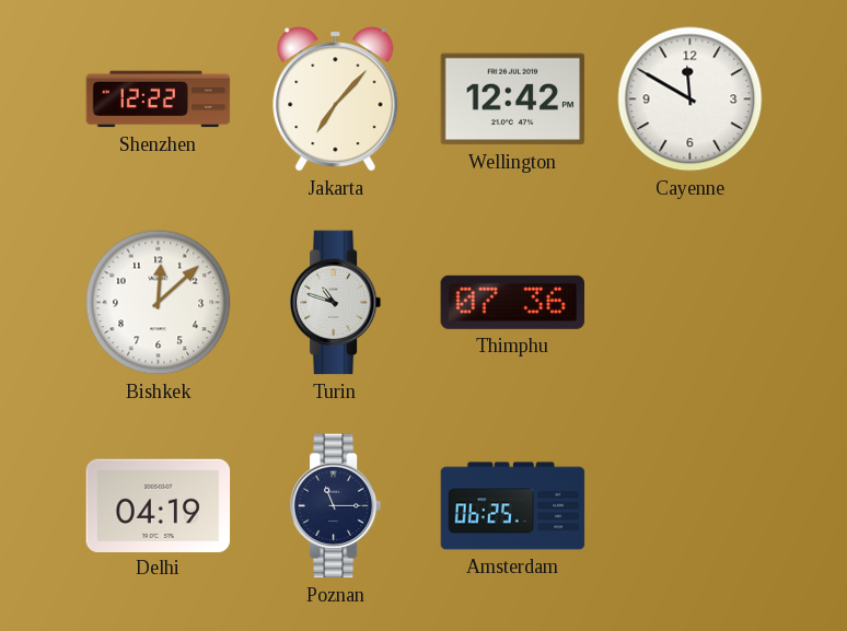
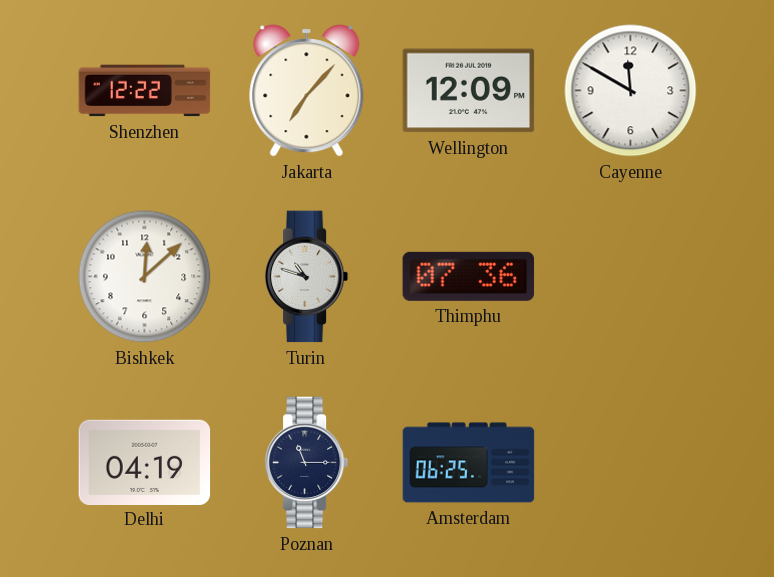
Wellington: 12:42 -> 12:09
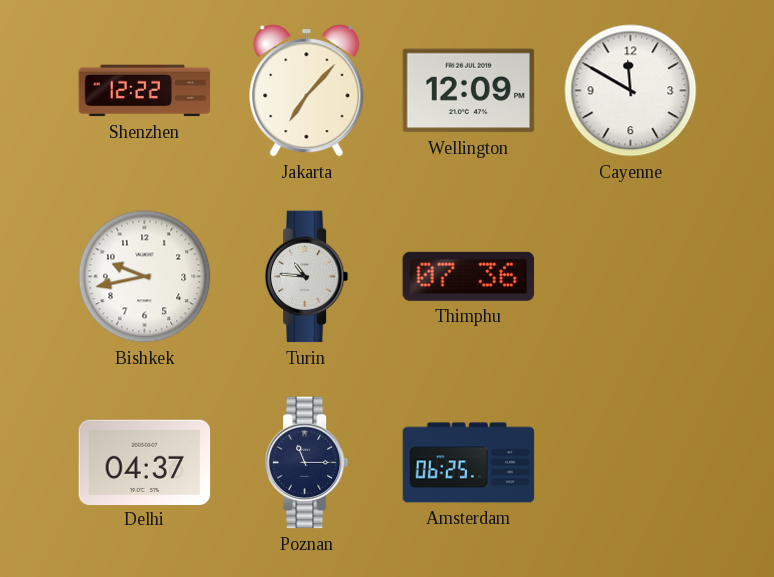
Bishkek: 12:08 -> 9:43
Turin: 10:48 -> 10:46
Delhi: 04:19 -> 04:37
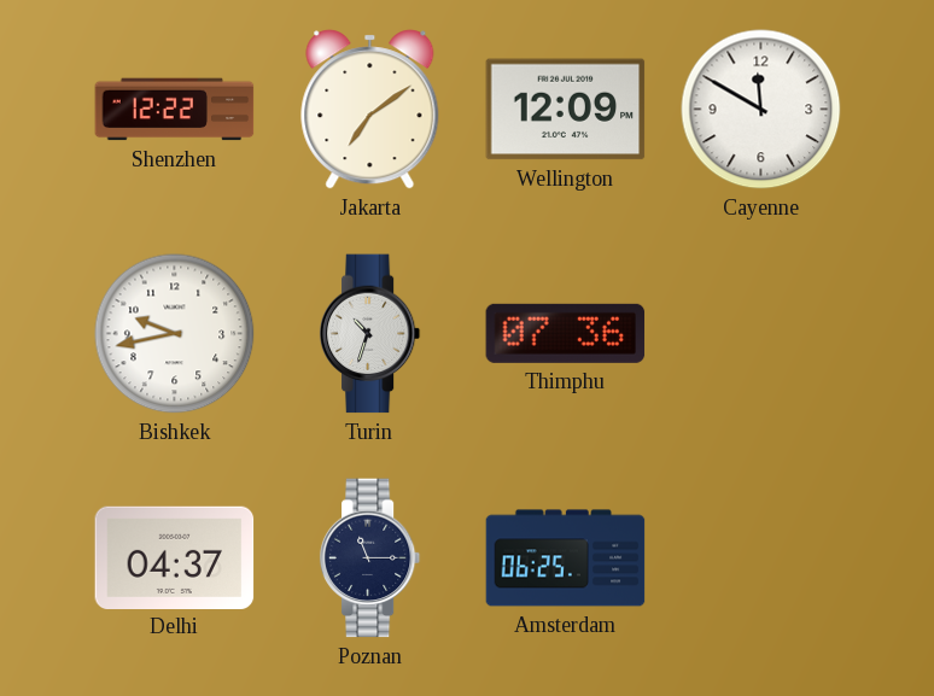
Jakarta: 7:07 -> 7:09
Turin: 10:46 -> 10:33
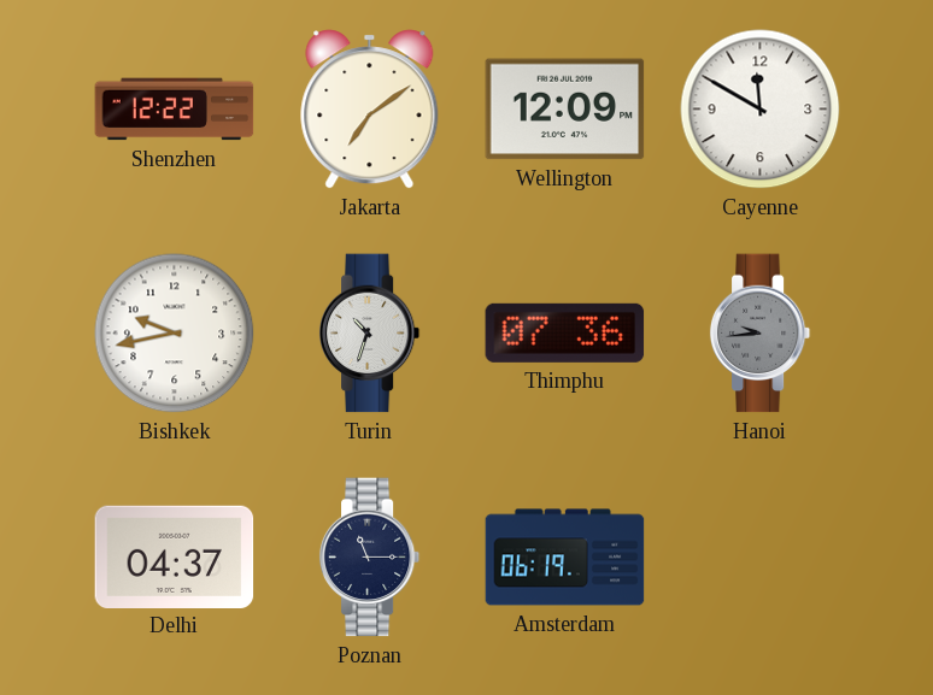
Hanoi: none -> 9:44
Amsterdam: 06:25 -> 06:19
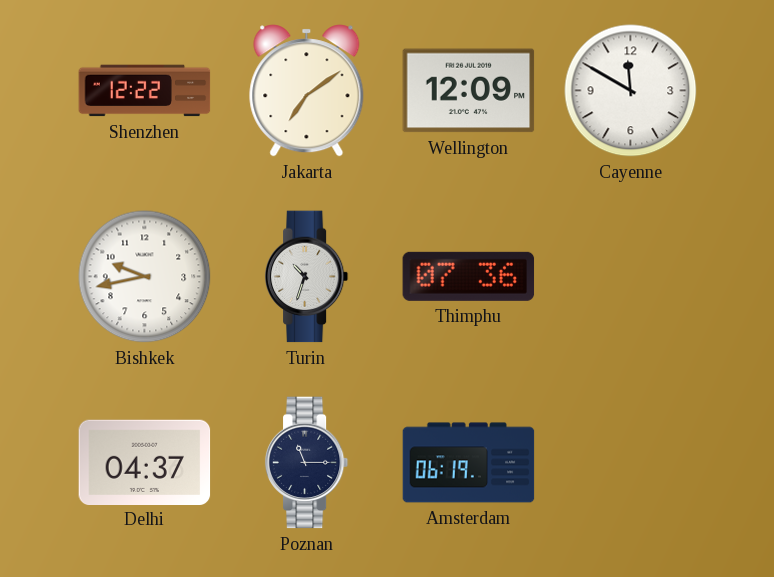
Hanoi: 9:44 -> none
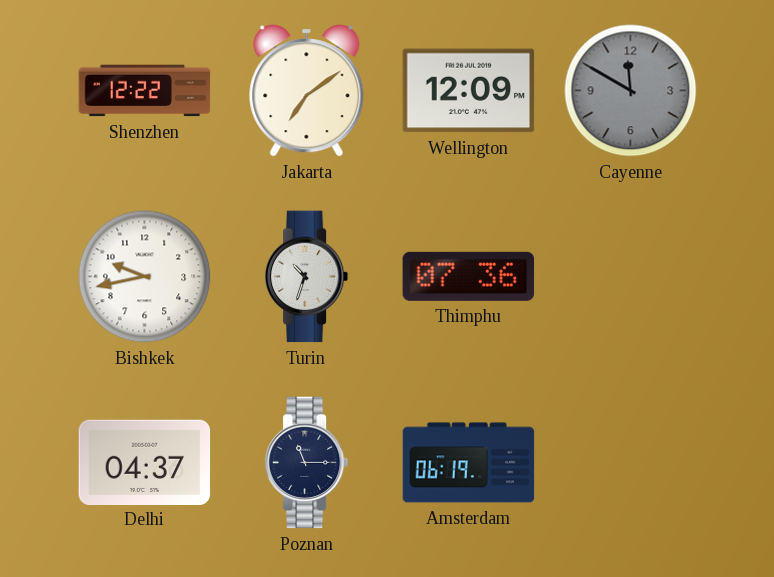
Cayenne dial: white -> grey
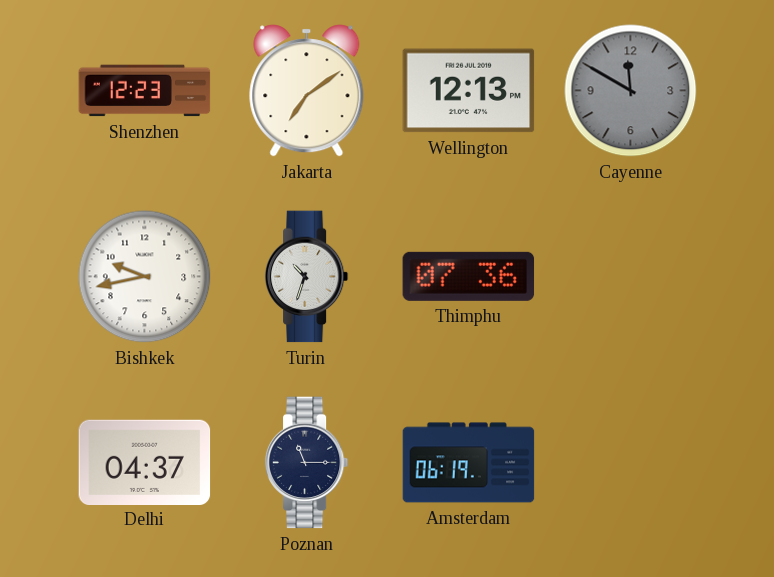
Shenzhen: 12:22 -> 12:23
Wellington: 12:09 -> 12:13
